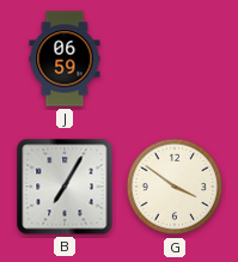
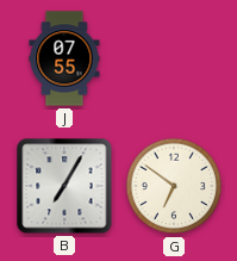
J: 06:59 -> 07:55
G: 3:51 -> 6:51
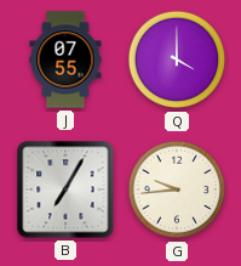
Q: none -> 4:00
G: 6:51 -> 9:44
